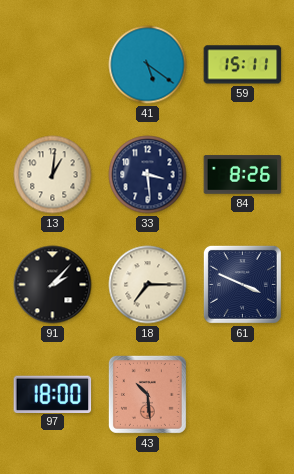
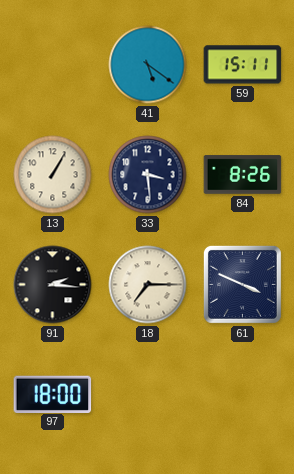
13: 1:01 -> 1:05
91: 2:07 -> 2:16
43: 10:29 -> none
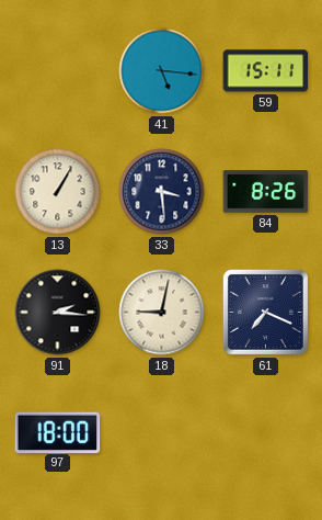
41: 5:21 -> 5:16
18: 7:15 -> 9:02
61: 3:49 -> 7:19
